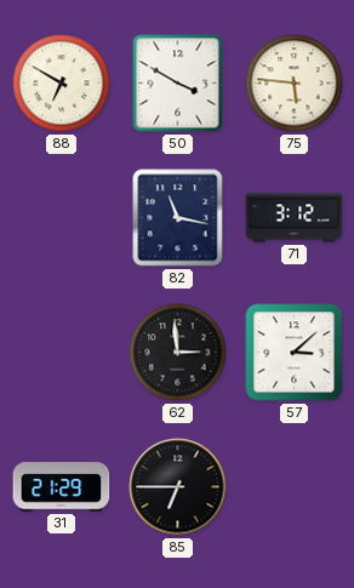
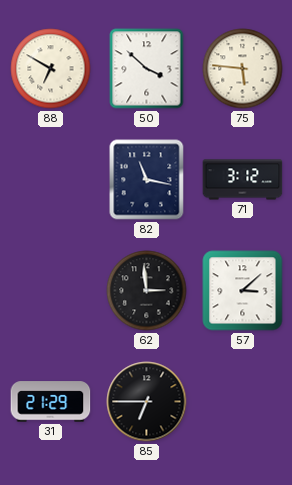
50: 3:50 -> 3:52
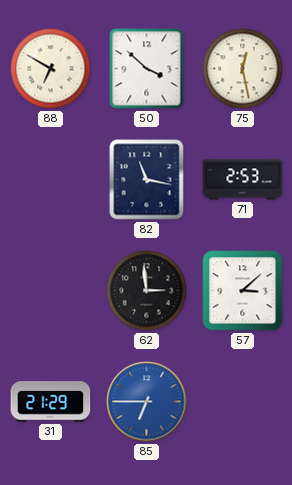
75: 5:46 -> 12:28
71: 3:12 -> 2:53
85 dial: black -> blue
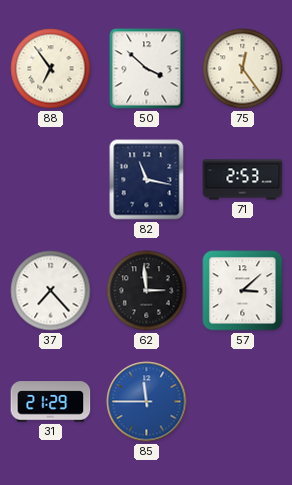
88: 6:50 -> 6:54
75: 12:28 -> 12:24
37: none -> 7:23
85: 6:45 -> 11:45
